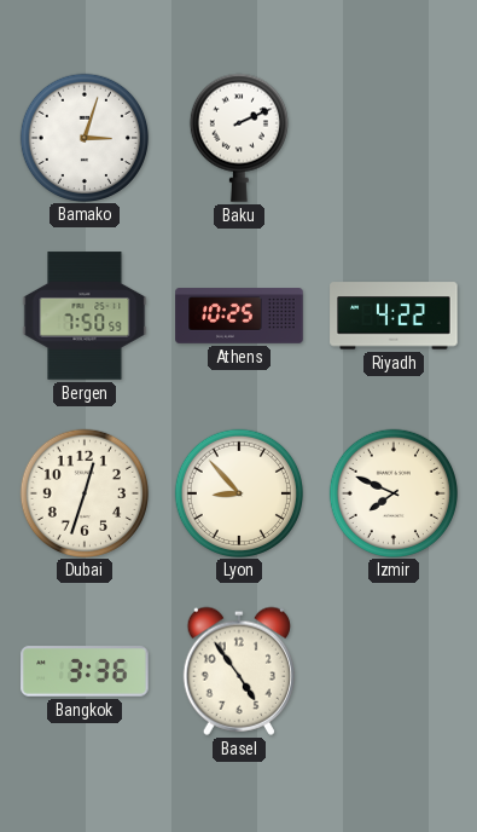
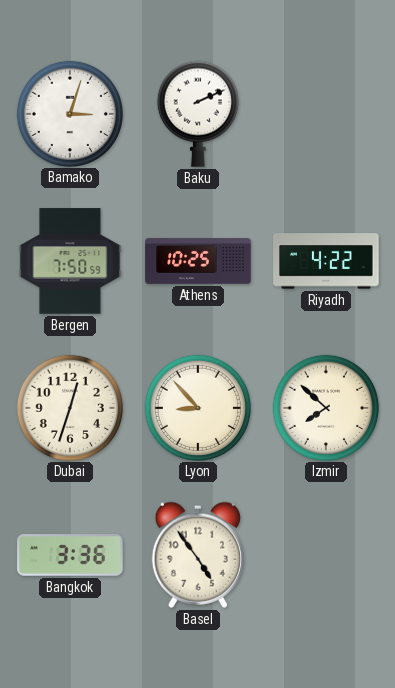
Izmir: 7:49 -> 7:52
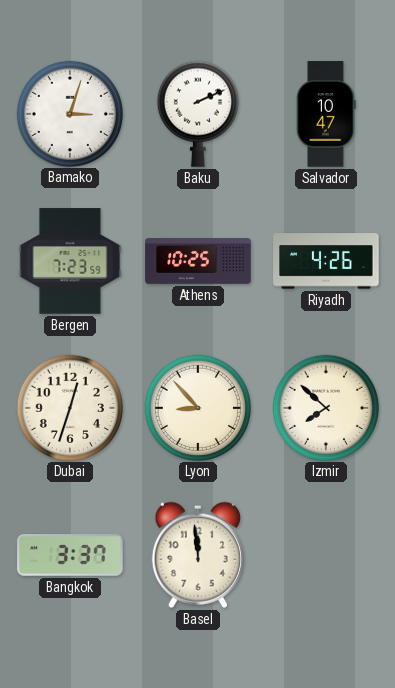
Salvador: none -> 10:47
Bergen: 7:50 -> 7:23
Riyadh: 4:22 -> 4:26
Bangkok: 3:36 -> 3:37
Basel: 4:54 -> 11:59
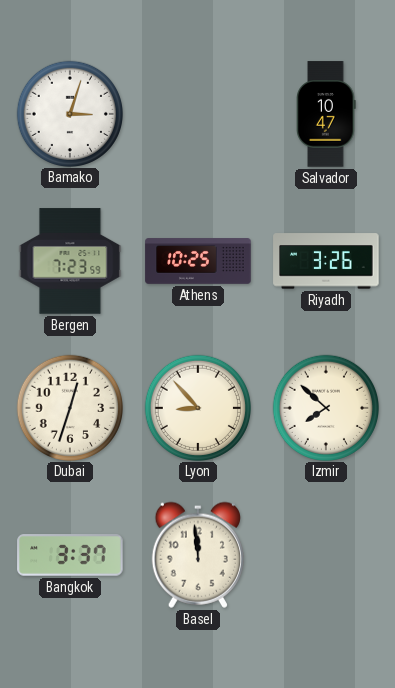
Baku: 2:11 -> none
Riyadh: 4:26 -> 3:26
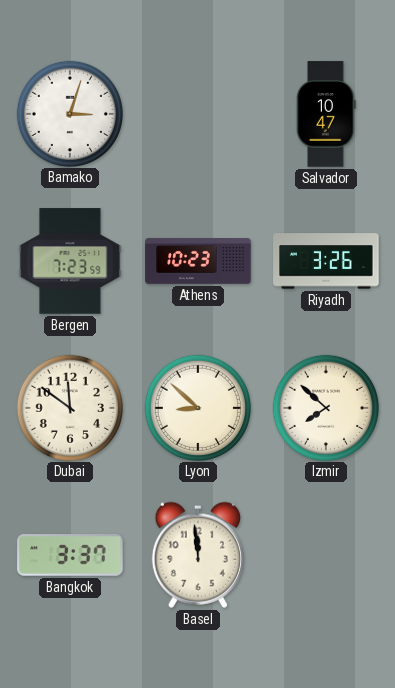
Athens: 10:25 -> 10:23
Dubai: 12:33 -> 11:51
Lyon: 8:53 -> 8:52
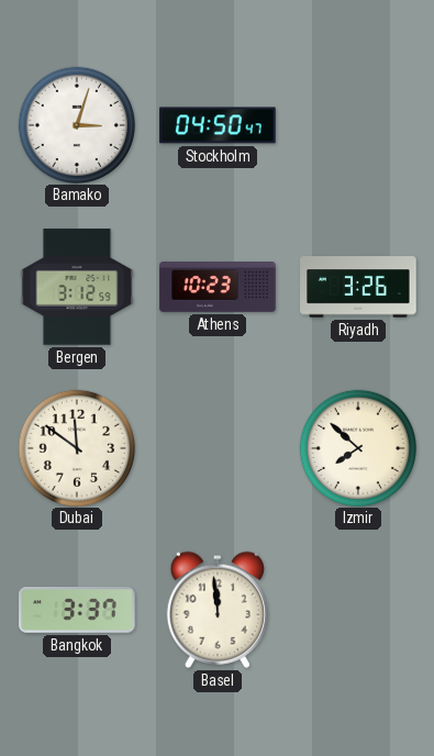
Stockholm: none -> 04:50
Salvador: 10:47 -> none
Bergen: 7:23 -> 3:12
Lyon: 8:52 -> none
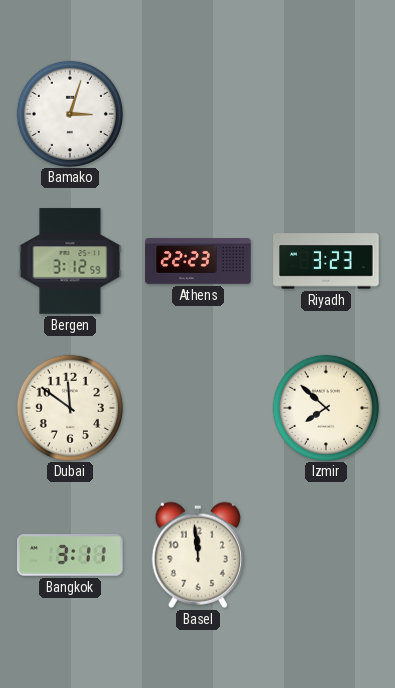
Stockholm: 04:50 -> none
Athens: 10:23 -> 22:23
Riyadh: 3:26 -> 3:23
Bangkok: 3:37 -> 3:11
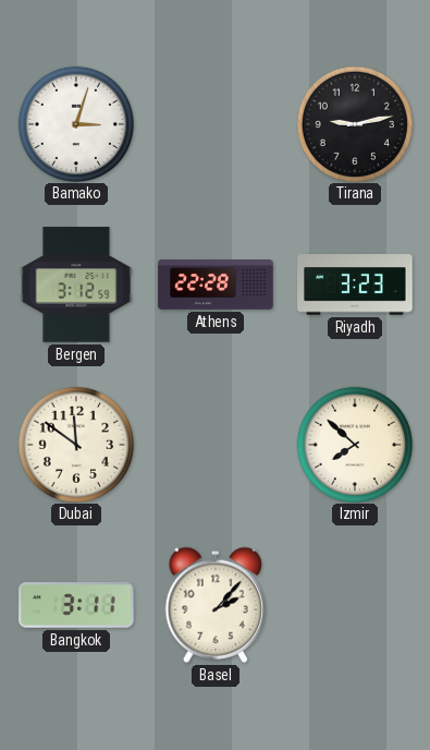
Tirana: none -> 9:13
Athens: 22:23 -> 22:28
Basel: 11:59 -> 2:07
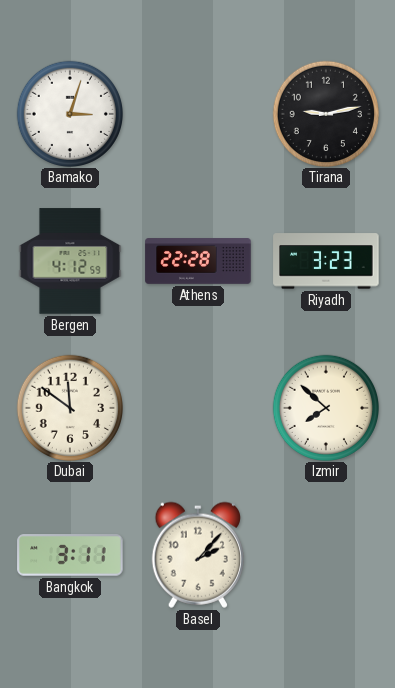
Bergen: 3:12 -> 4:12
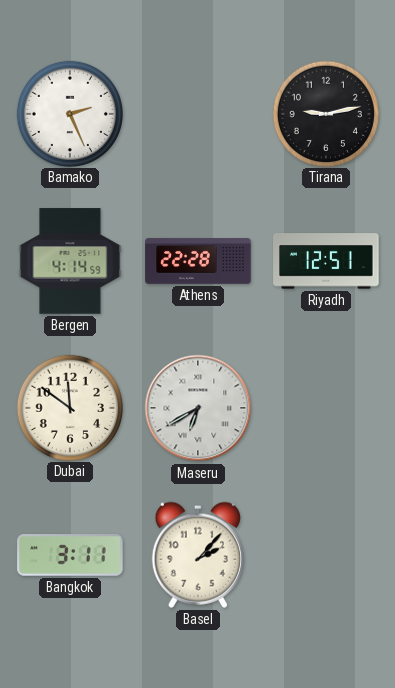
Bamako: 3:03 -> 2:26
Bergen: 4:12 -> 4:14
Riyadh: 3:23 -> 12:51
Maseru: none -> 6:40
Izmir: 7:52 -> none
